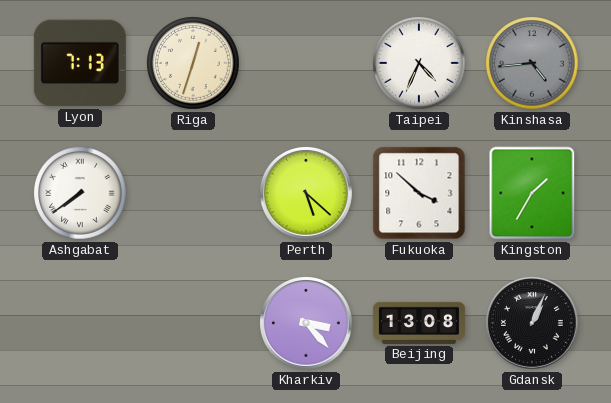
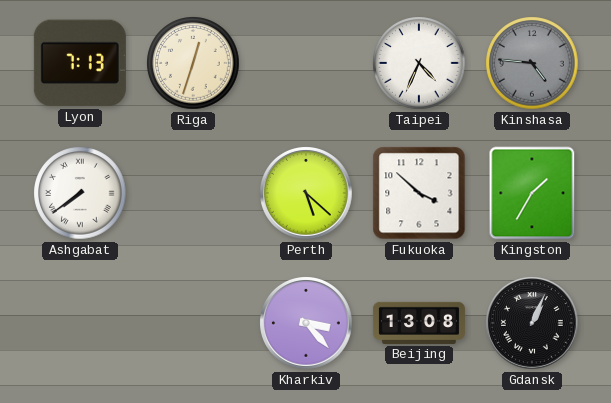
Kinshasa: 4:44 -> 4:46
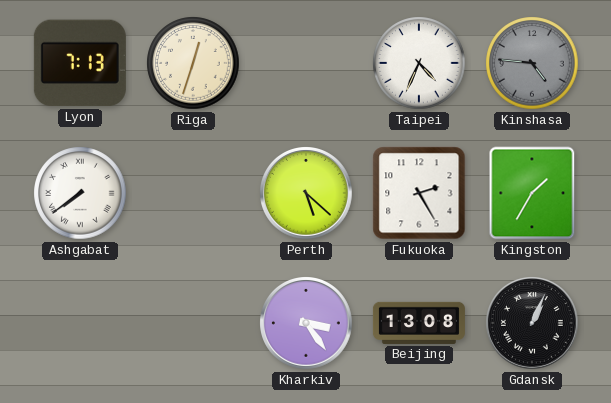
Fukuoka: 3:52 -> 2:25
Kharkiv: 3:23 -> 3:24
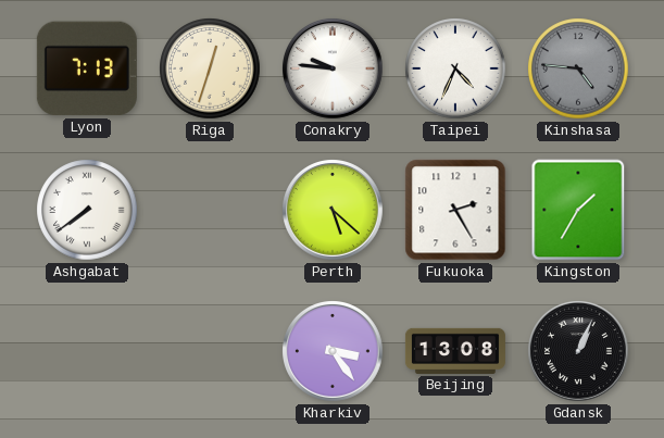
Conakry: none -> 9:46
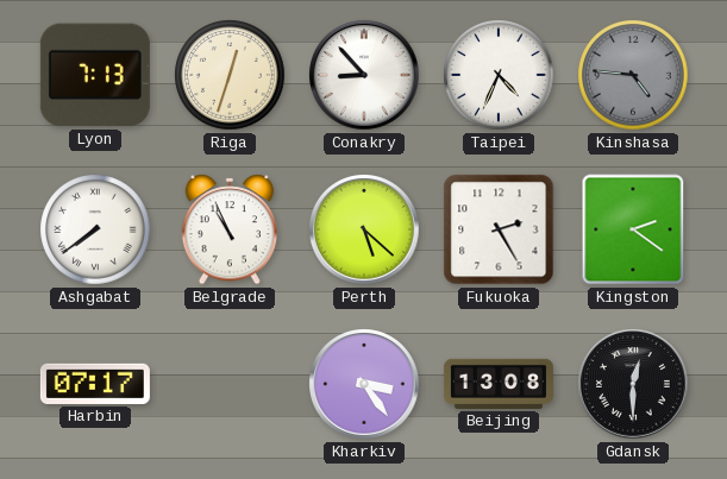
Conakry: 9:46 -> 8:53
Belgrade: none -> 10:56
Kingston: 1:35 -> 2:21
Harbin: none -> 07:17
Gdansk: 1:04 -> 12:30
